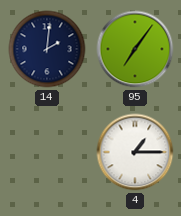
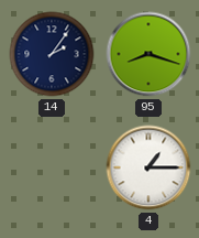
14: 2:01 -> 2:06
95: 7:06 -> 8:18
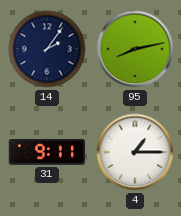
95: 8:18 -> 8:13
31: none -> 9:11
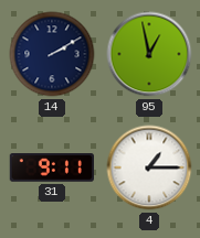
14: 2:06 -> 2:10
95: 8:13 -> 12:58
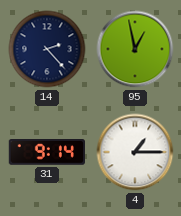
14: 2:10 -> 2:23
31: 9:11 -> 9:14
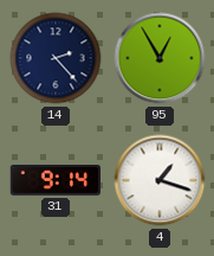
95: 12:58 -> 12:55
4: 1:15 -> 1:18
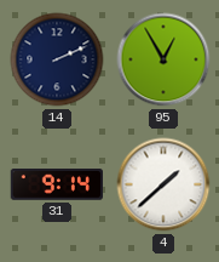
14: 2:23 -> 2:11
4: 1:18 -> 1:38
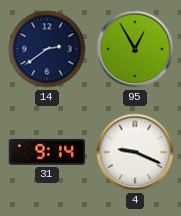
14: 2:11 -> 2:39
4: 1:38 -> 9:19
